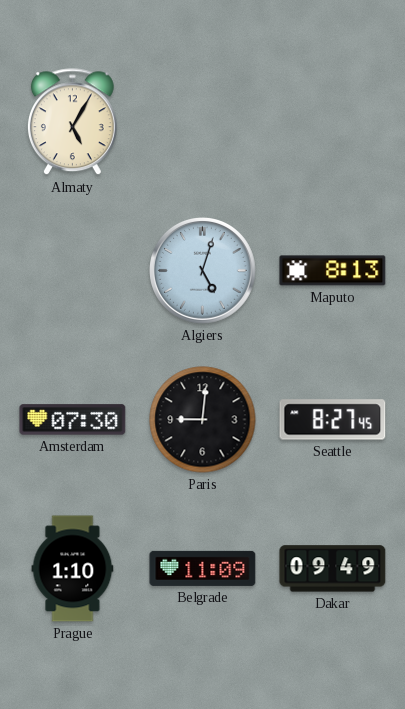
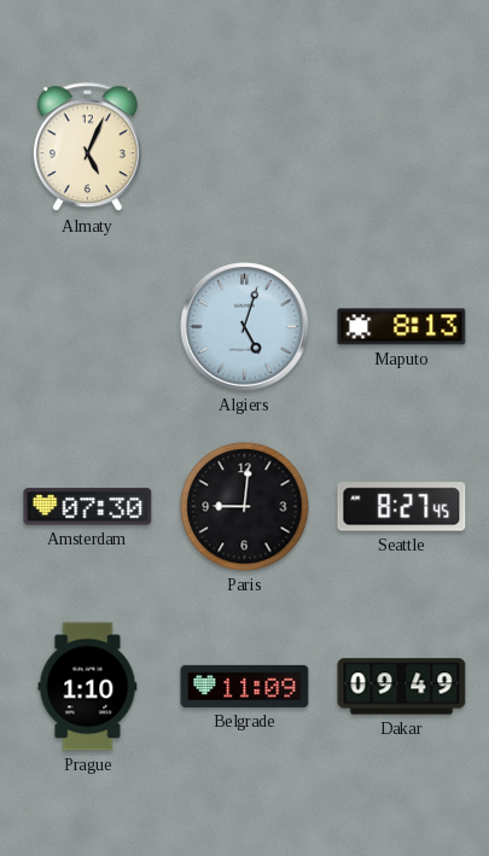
Almaty: 5:05 -> 5:04
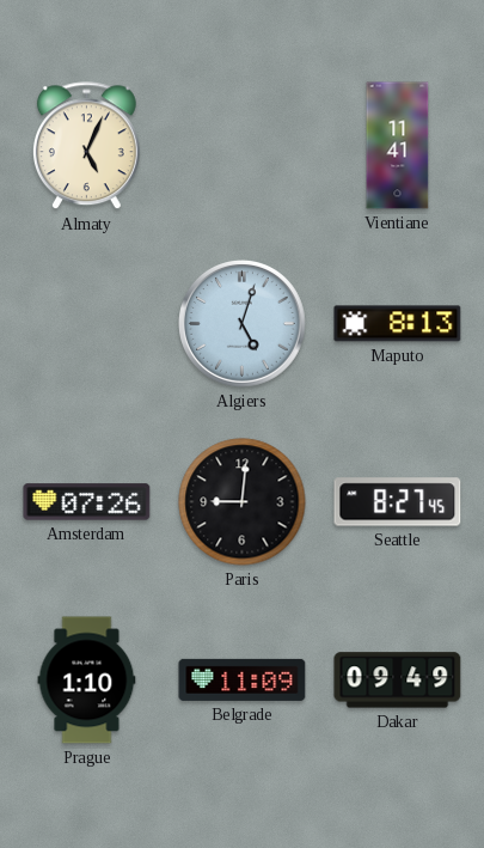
Vientiane: none -> 11:41
Amsterdam: 07:30 -> 07:26
